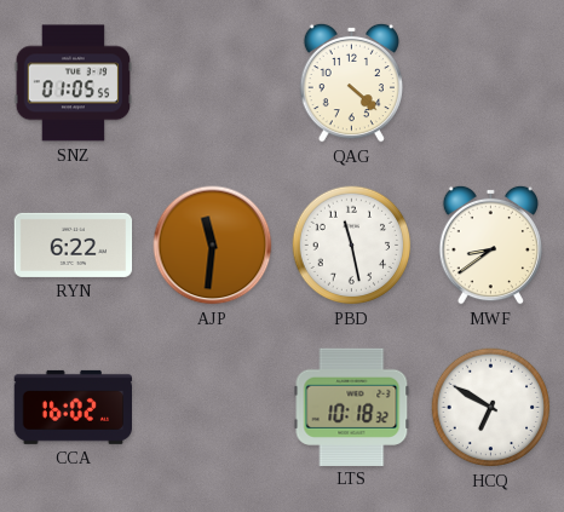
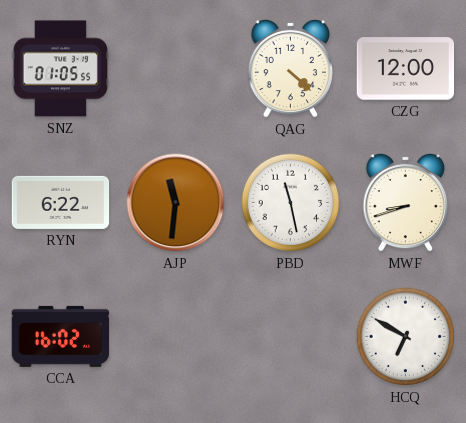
CZG: none -> 12:00
MWF: 8:39 -> 8:42
LTS: 10:18 -> none
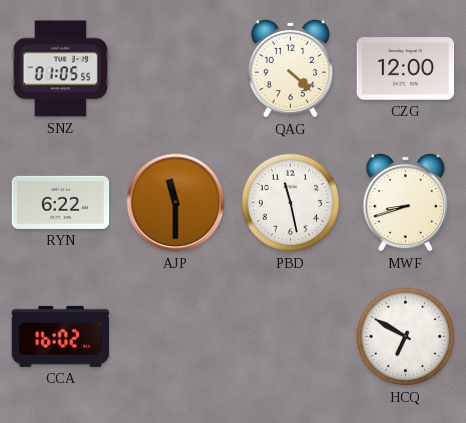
AJP: 11:31 -> 11:30
